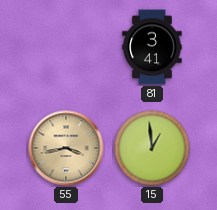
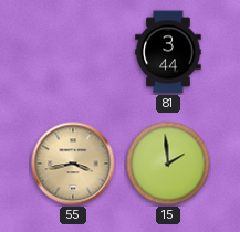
81: 3:41 -> 3:44
15: 12:59 -> 1:59
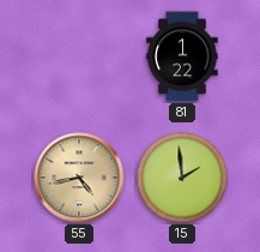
81: 3:44 -> 1:22
55: 3:43 -> 4:43
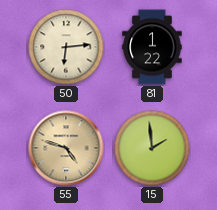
50: none -> 6:14
55: 4:43 -> 4:48
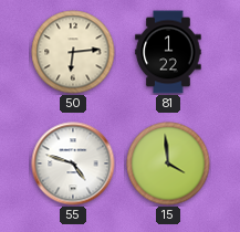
55 dial: champagne -> white
15: 1:59 -> 3:59
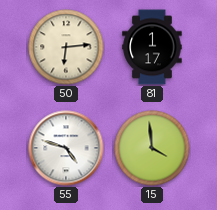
81: 1:22 -> 1:17
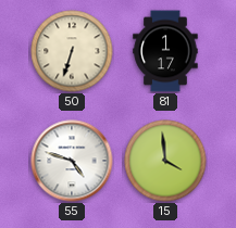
50: 6:14 -> 6:33
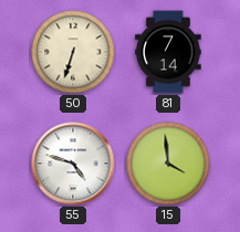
81: 1:17 -> 7:14
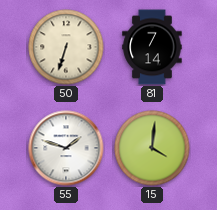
55: 4:48 -> 1:48
15: 3:59 -> 4:01
